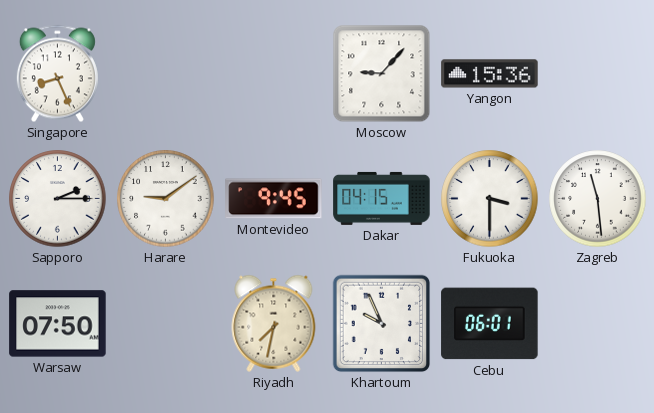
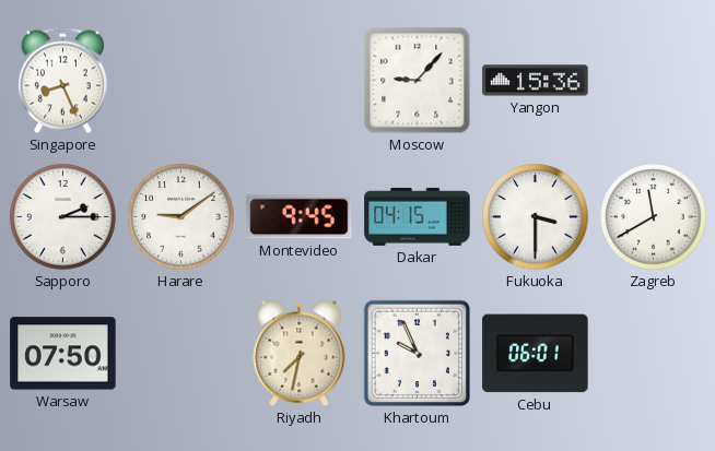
Zagreb: 11:29 -> 11:40
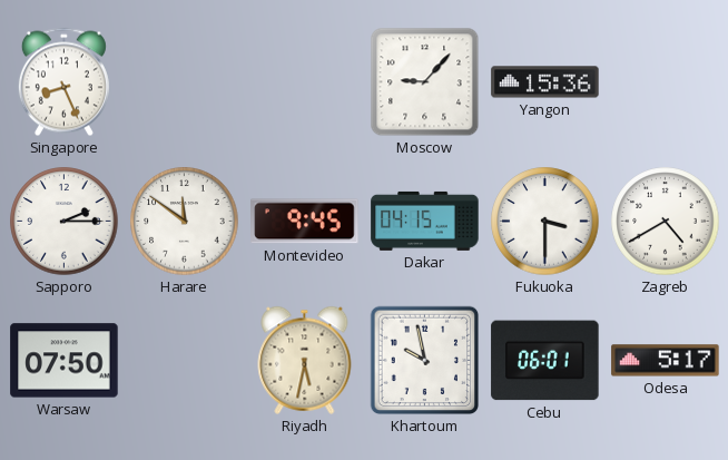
Harare: 9:09 -> 11:51
Zagreb: 11:40 -> 4:40
Riyadh: 7:32 -> 5:32
Khartoum: 9:56 -> 9:58
Odesa: none -> 5:17
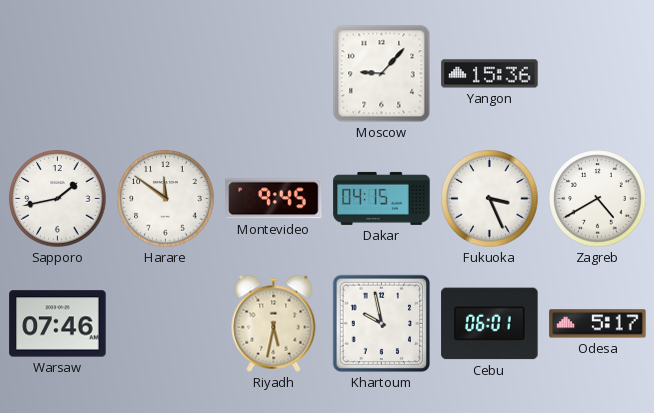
Singapore: 8:26 -> none
Sapporo: 2:15 -> 1:43
Fukuoka: 3:30 -> 3:26
Warsaw: 07:50 -> 07:46
